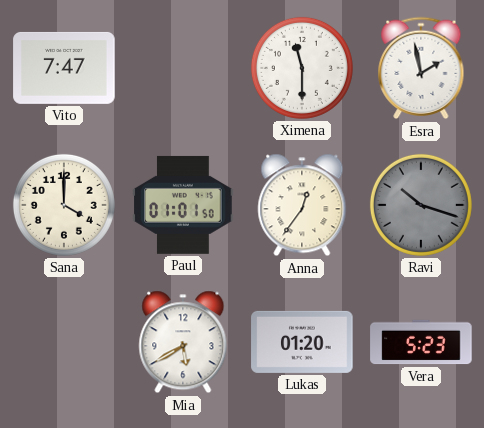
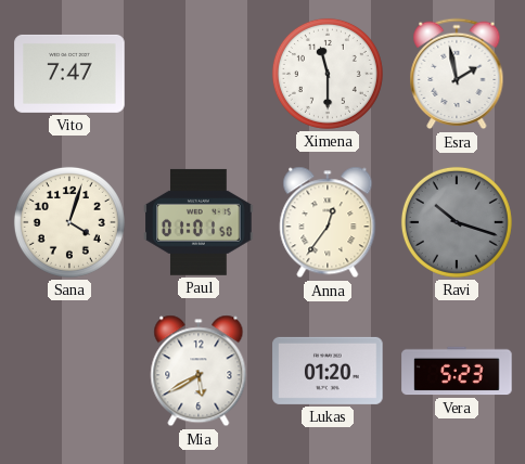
Sana: 4:00 -> 4:03
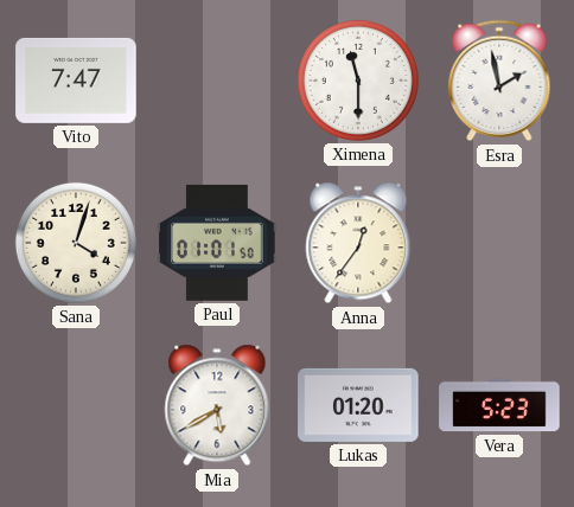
Ravi: 10:18 -> none
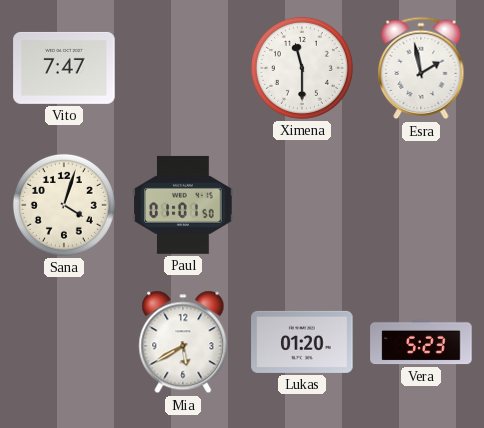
Anna: 12:36 -> none
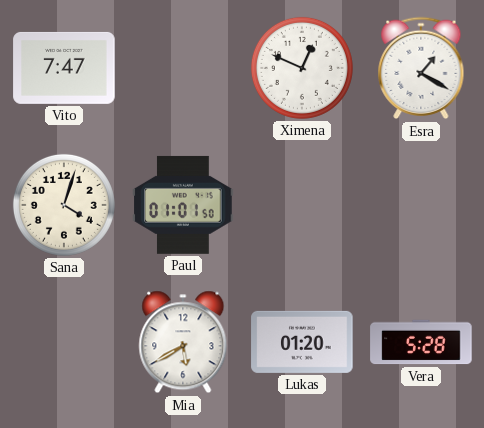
Ximena: 11:30 -> 12:49
Esra: 1:58 -> 1:20
Vera: 5:23 -> 5:28
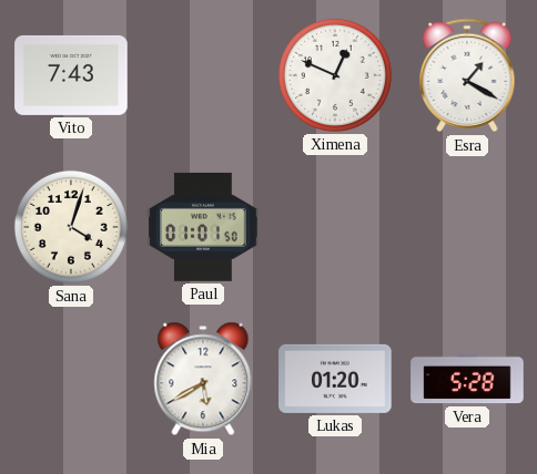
Vito: 7:47 -> 7:43
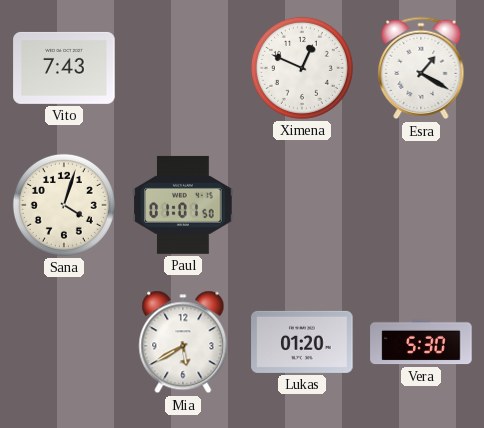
Vera: 5:28 -> 5:30
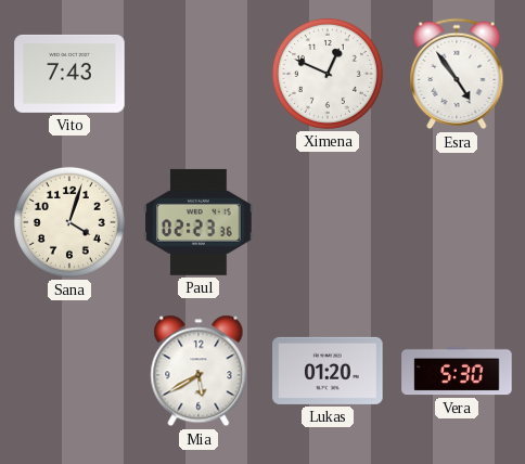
Esra: 1:20 -> 4:54
Paul: 01:01 -> 02:23
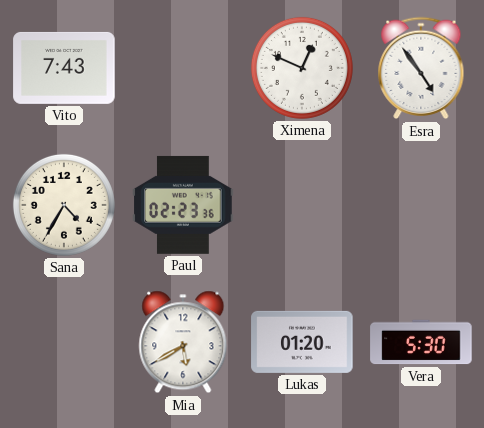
Sana: 4:03 -> 4:35
